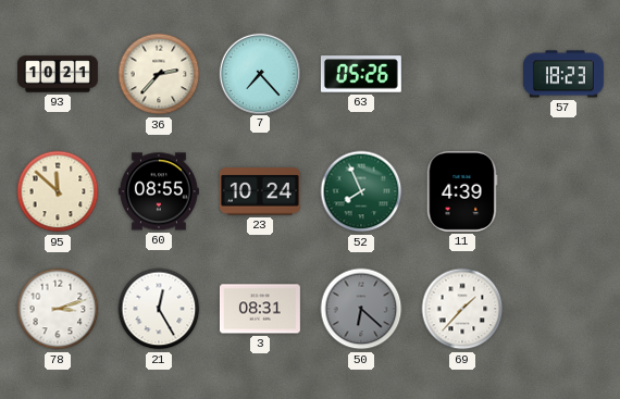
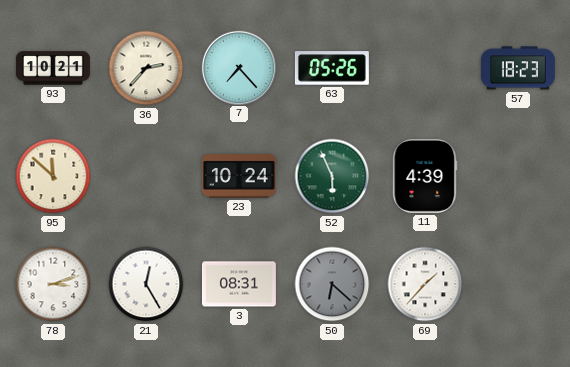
60: 08:55 -> none
52: 7:56 -> 5:56
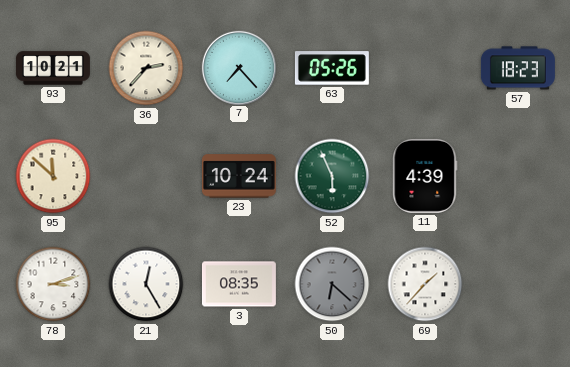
3: 08:31 -> 08:35
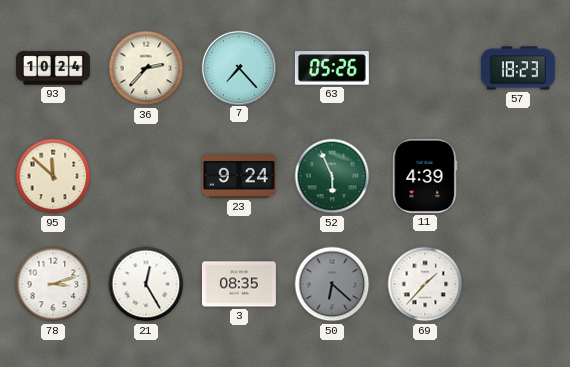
93: 10:21 -> 10:24
23: 10:24 -> 9:24
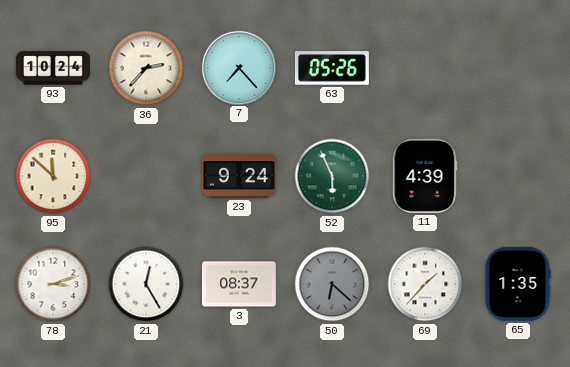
57: 18:23 -> none
3: 08:35 -> 08:37
65: none -> 1:35
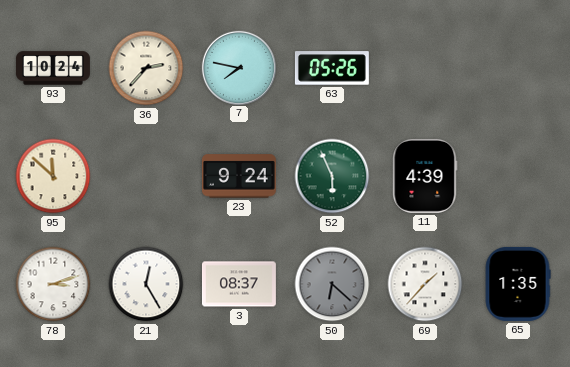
7: 7:23 -> 7:47
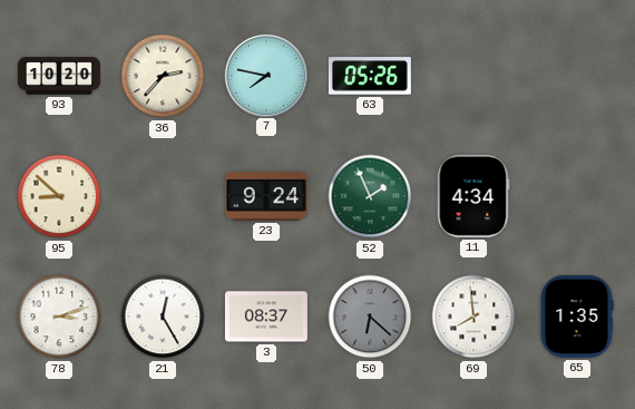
93: 10:24 -> 10:20
95: 11:52 -> 8:52
52: 5:56 -> 1:56
11: 4:39 -> 4:34
69: 1:37 -> 7:59
